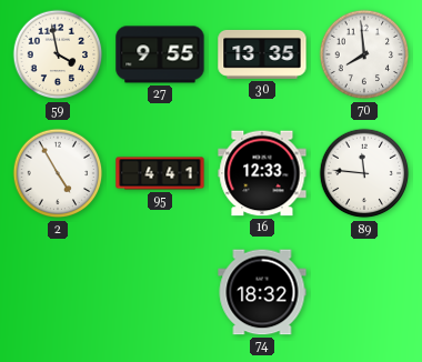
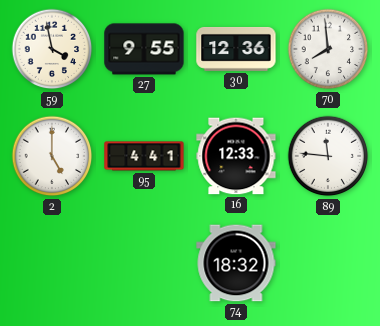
30: 13:35 -> 12:36
2: 4:55 -> 5:00
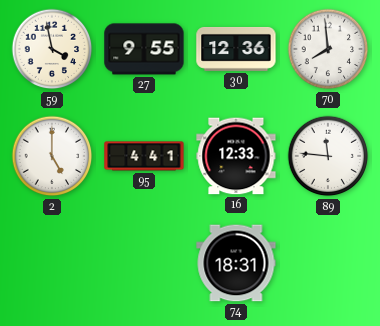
74: 18:32 -> 18:31
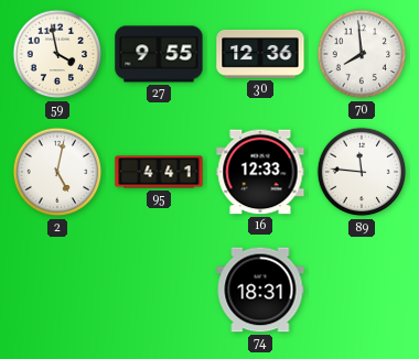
2: 5:00 -> 5:02
